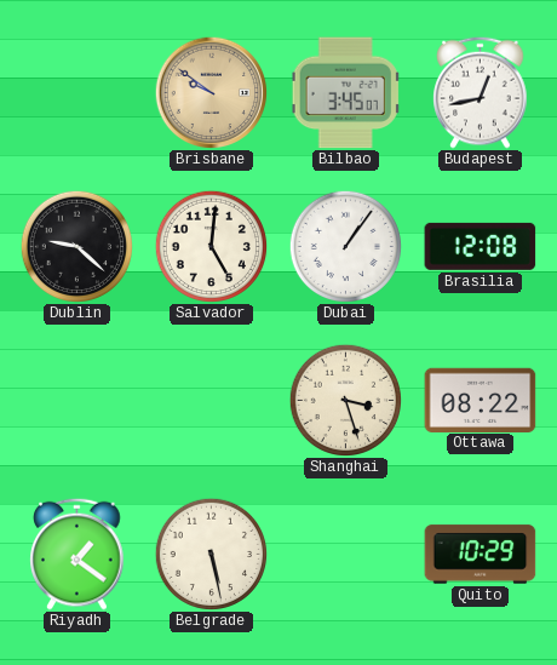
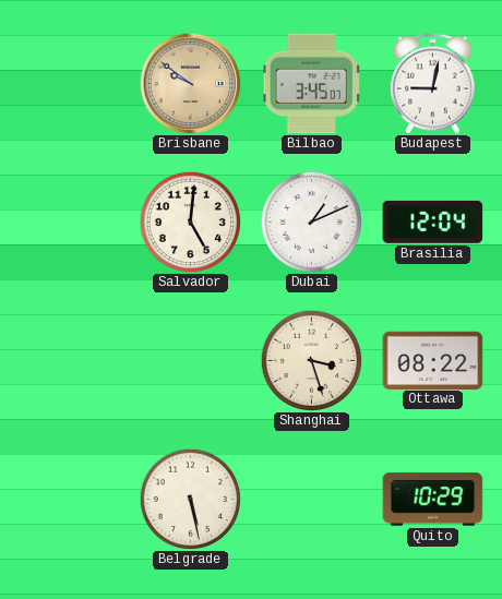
Budapest: 12:43 -> 9:02
Dublin: 9:22 -> none
Dubai: 1:06 -> 1:11
Brasilia: 12:08 -> 12:04
Riyadh: 1:21 -> none
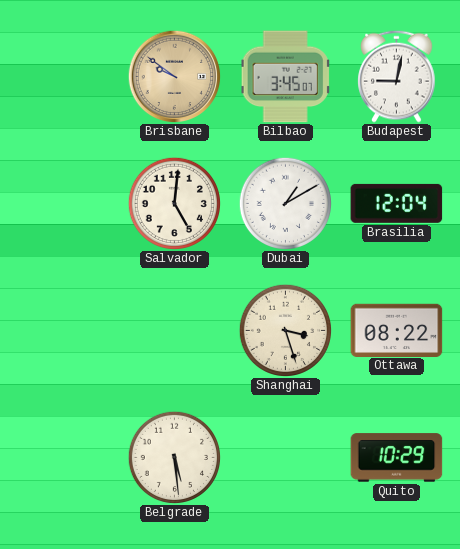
Dubai: 1:11 -> 1:10
Belgrade: 5:28 -> 5:29
